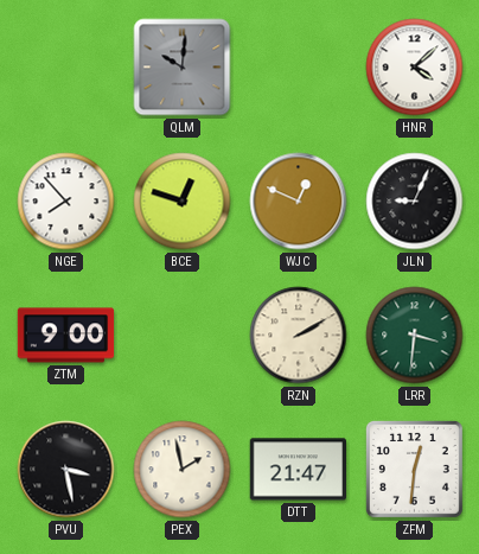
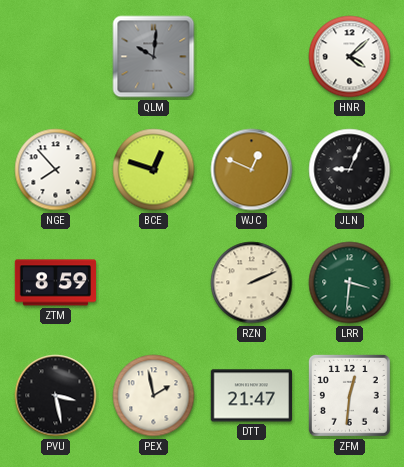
ZTM: 9:00 -> 8:59
RZN: 2:10 -> 2:11
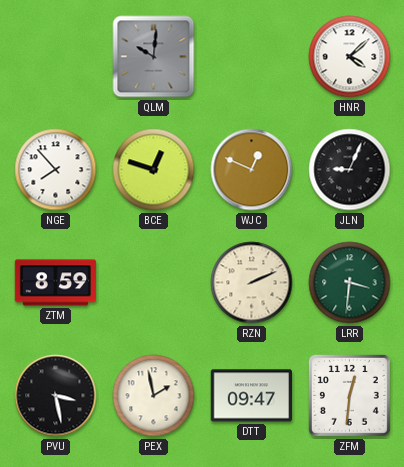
DTT: 21:47 -> 09:47
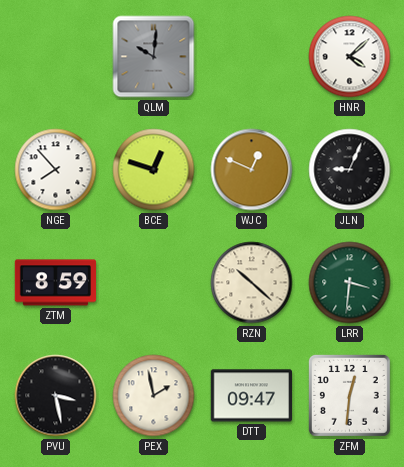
RZN: 2:11 -> 10:22
